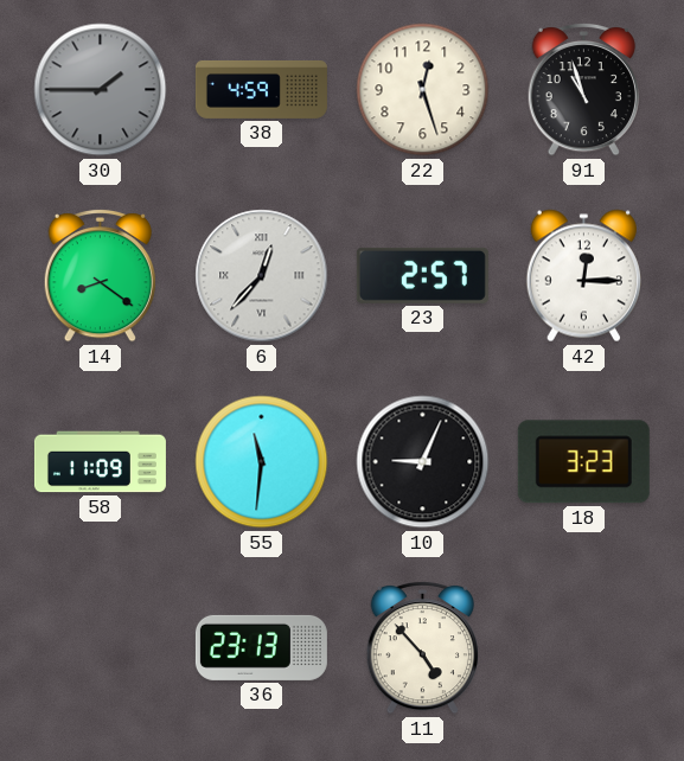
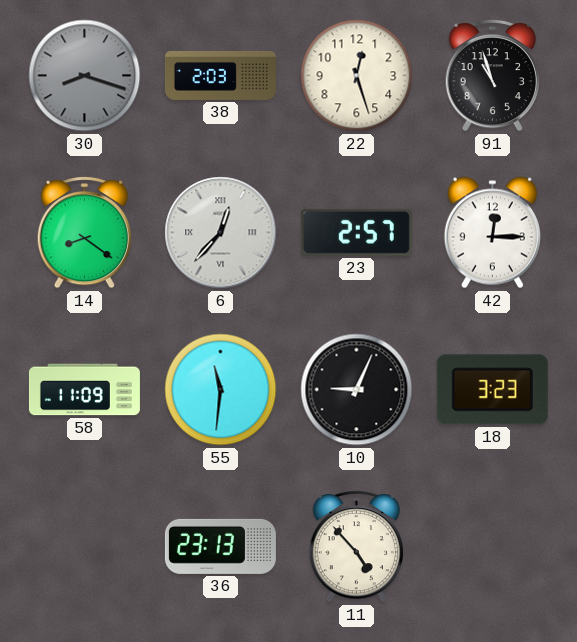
30: 1:45 -> 8:18
38: 4:59 -> 2:03
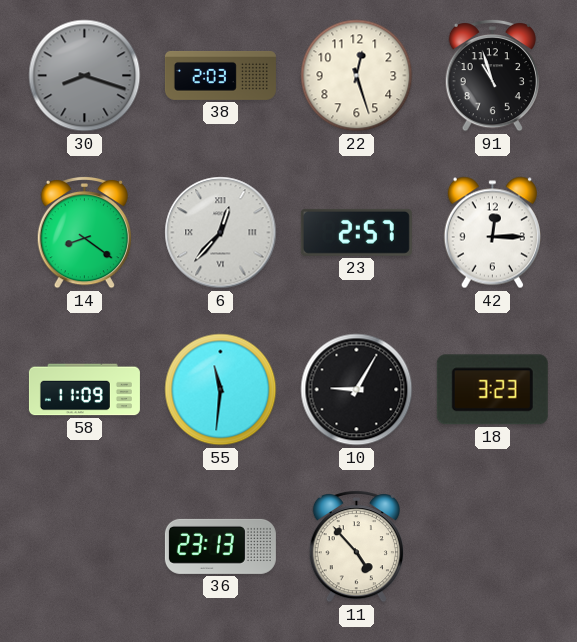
10: 9:04 -> 9:05
